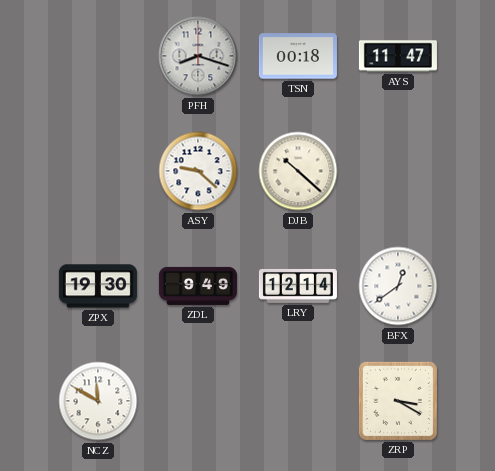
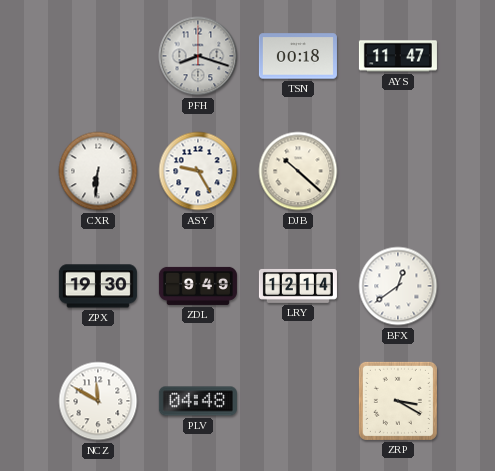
CXR: none -> 6:31
ASY: 9:22 -> 9:25
PLV: none -> 04:48
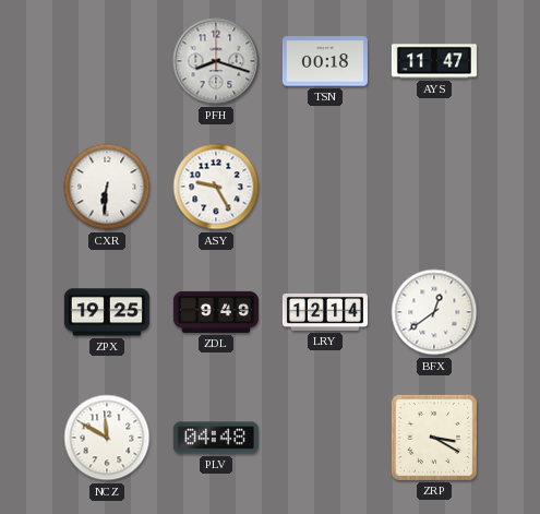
DJB: 10:22 -> none
ZPX: 19:30 -> 19:25
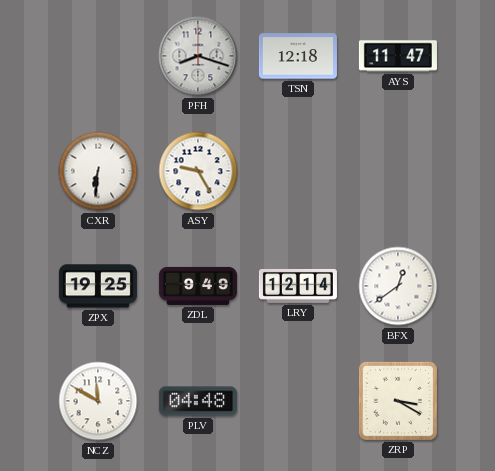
TSN: 00:18 -> 12:18
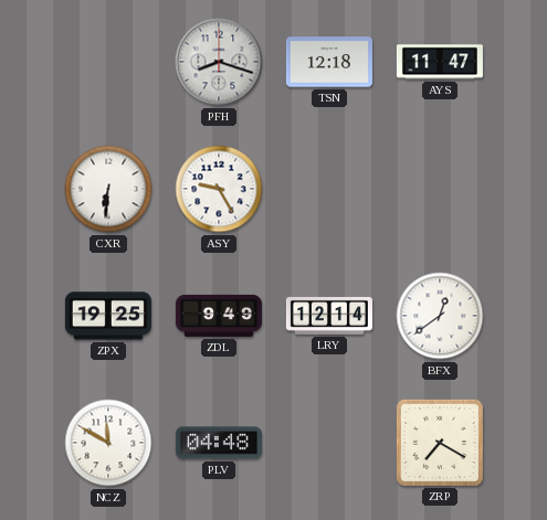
ZRP: 3:20 -> 7:20
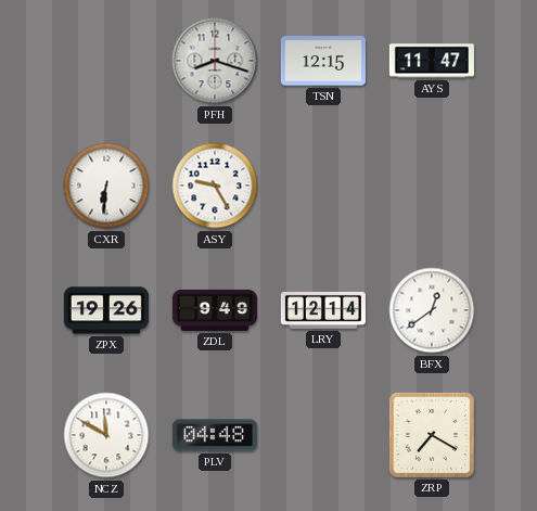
TSN: 12:18 -> 12:15
ZPX: 19:25 -> 19:26
